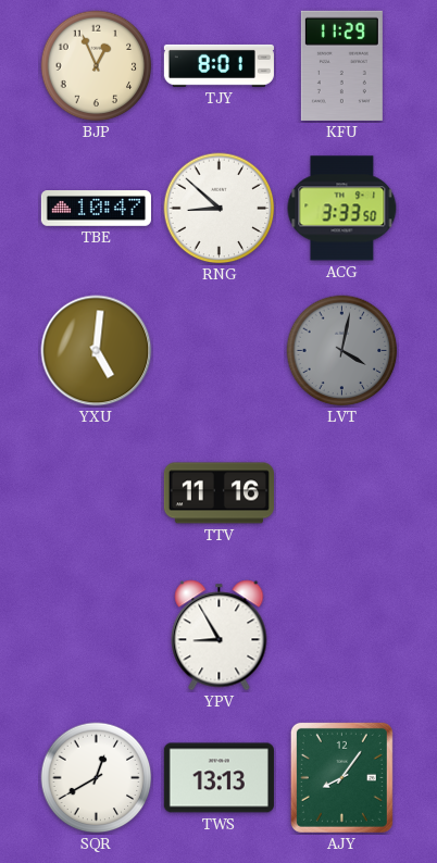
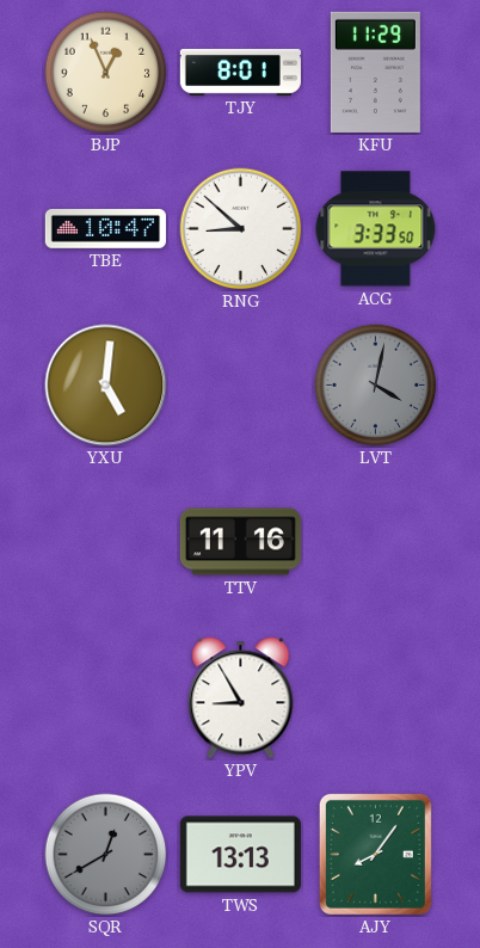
SQR dial: white -> grey
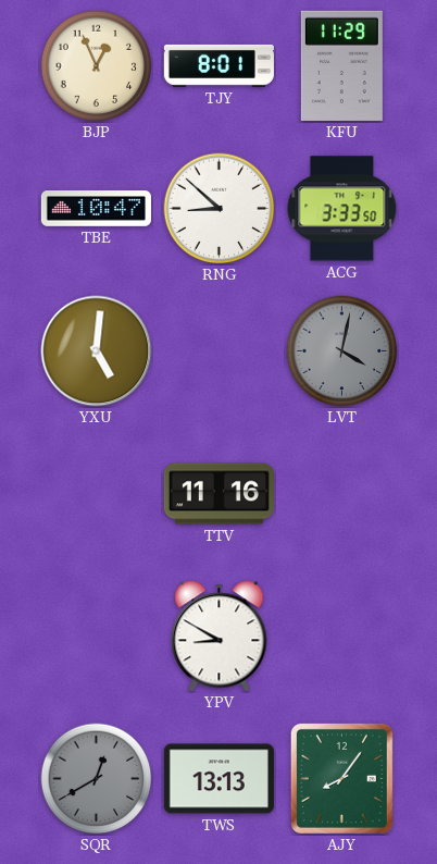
YPV: 8:55 -> 8:50
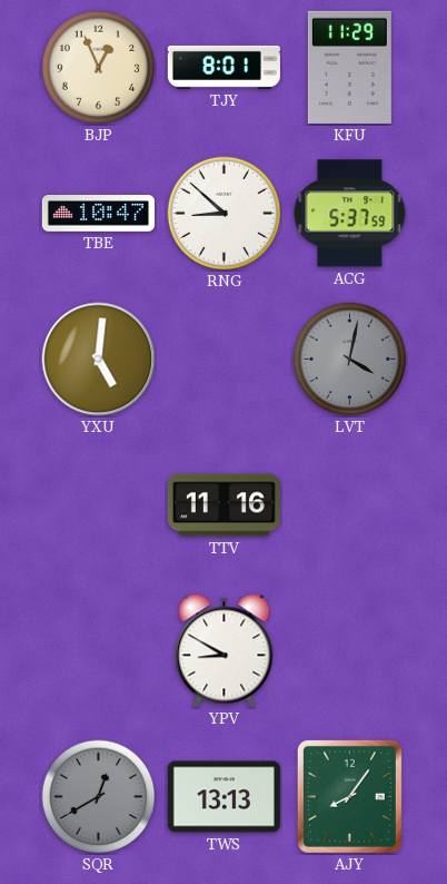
ACG: 3:33 -> 5:37
